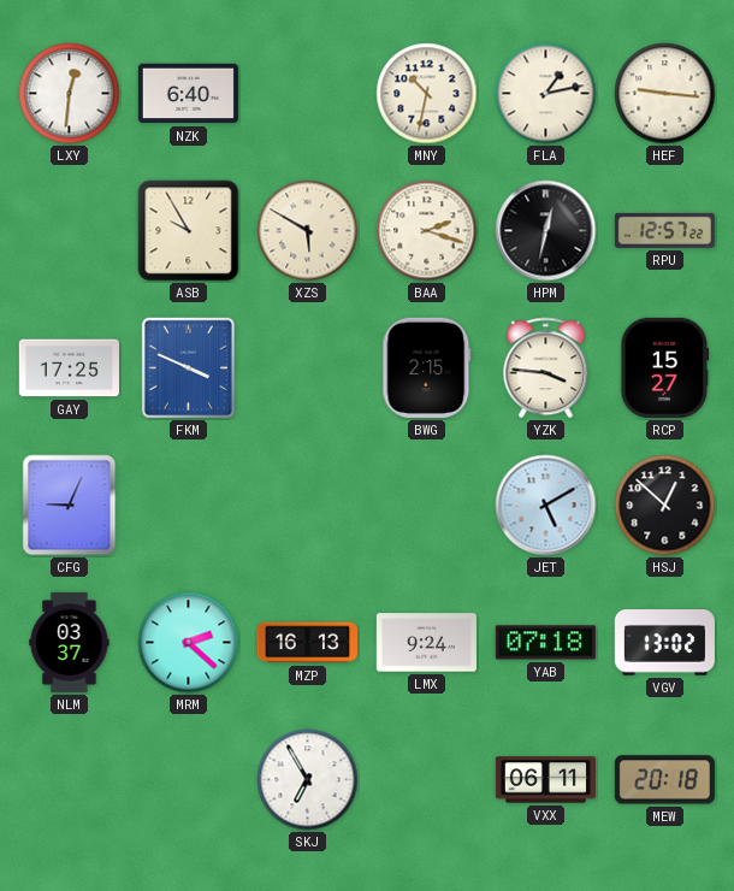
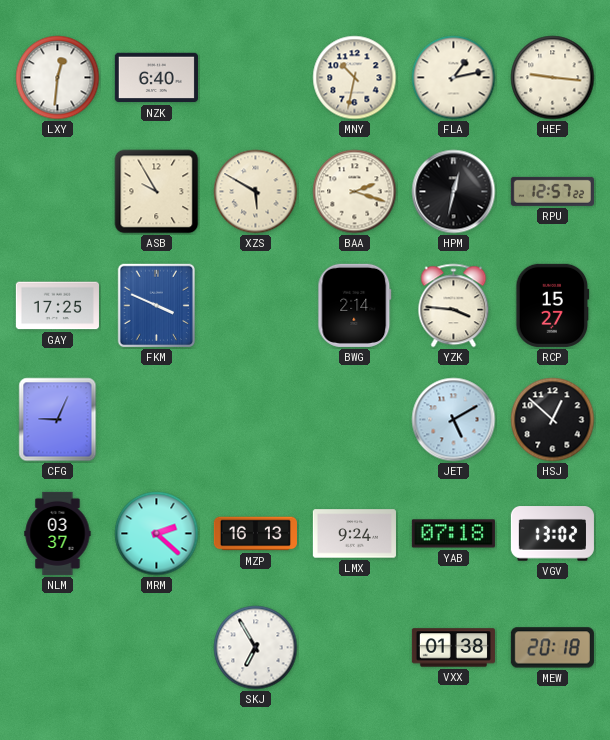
BWG: 2:15 -> 2:14
VXX: 06:11 -> 01:38
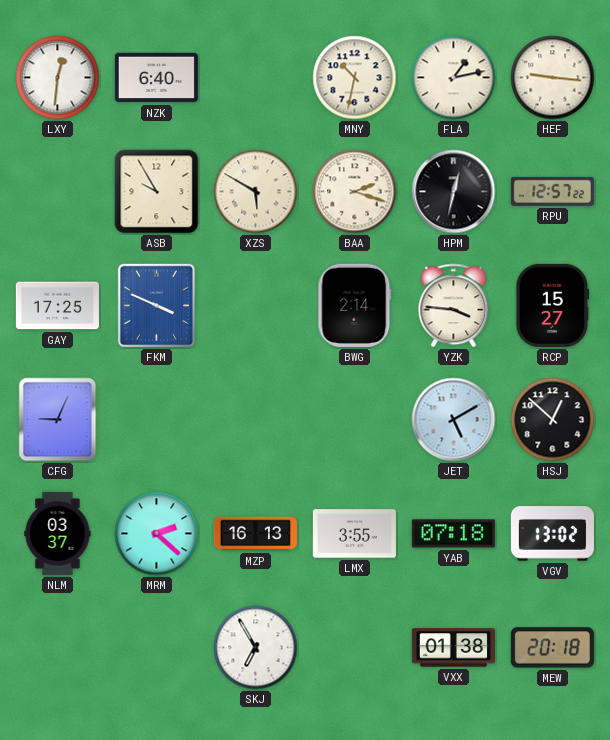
LMX: 9:24 -> 3:55
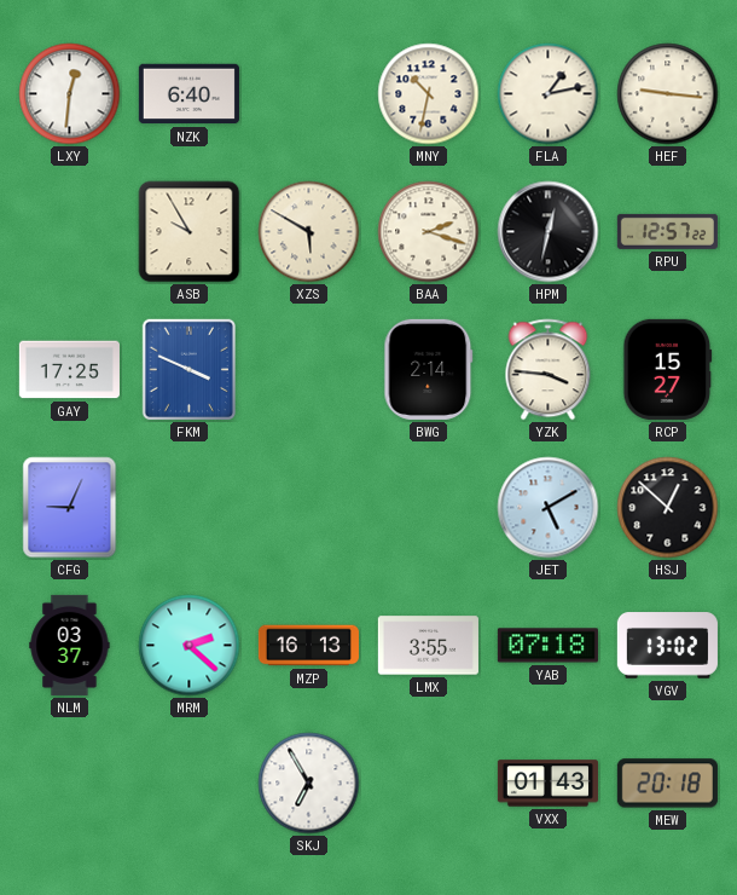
VXX: 01:38 -> 01:43
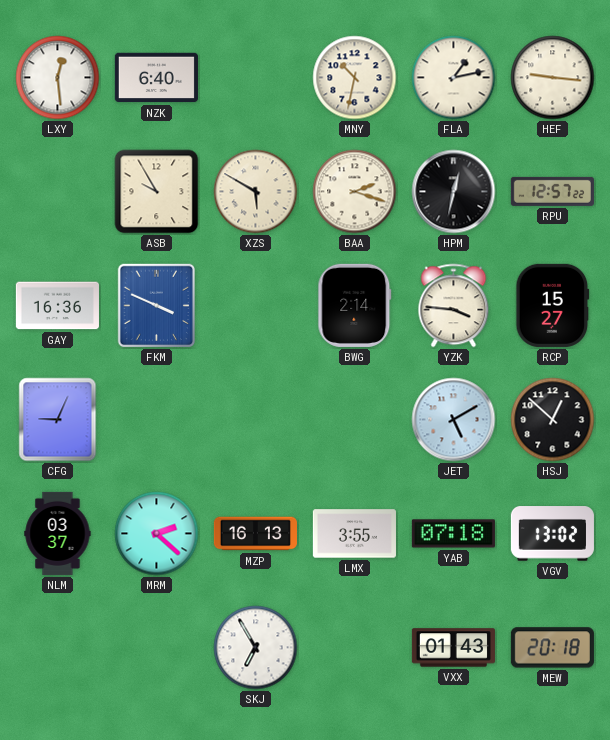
LXY: 12:31 -> 12:29
GAY: 17:25 -> 16:36
